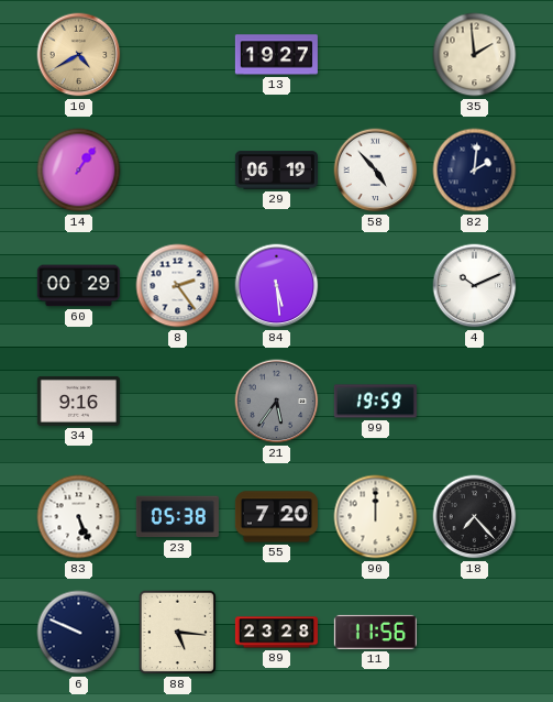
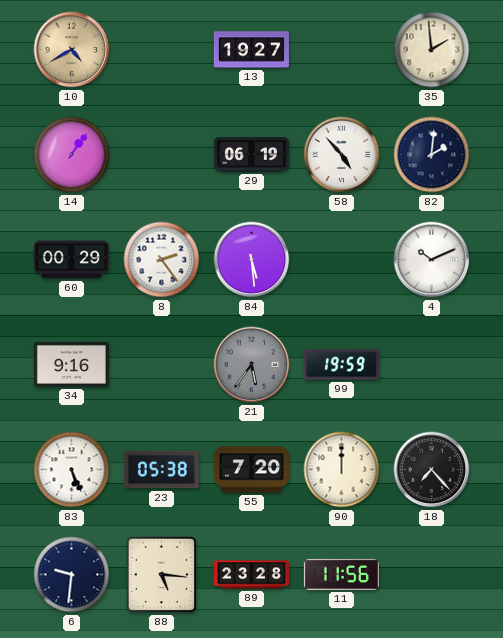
6: 9:49 -> 9:31
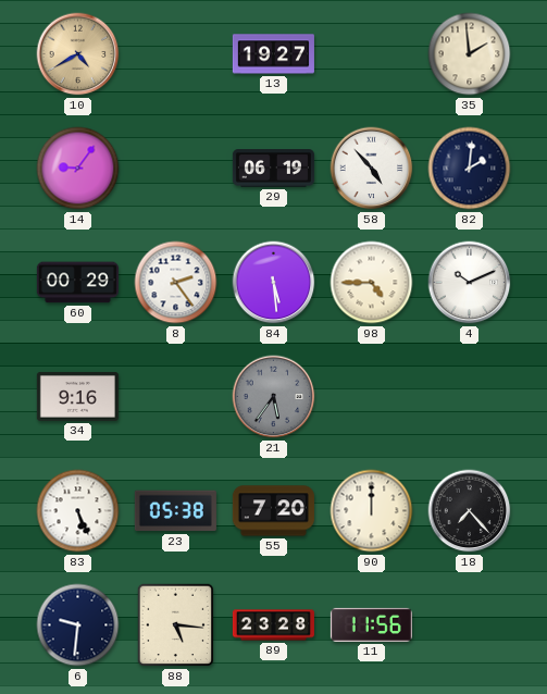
14: 1:06 -> 9:06
98: none -> 4:45
99: 19:59 -> none
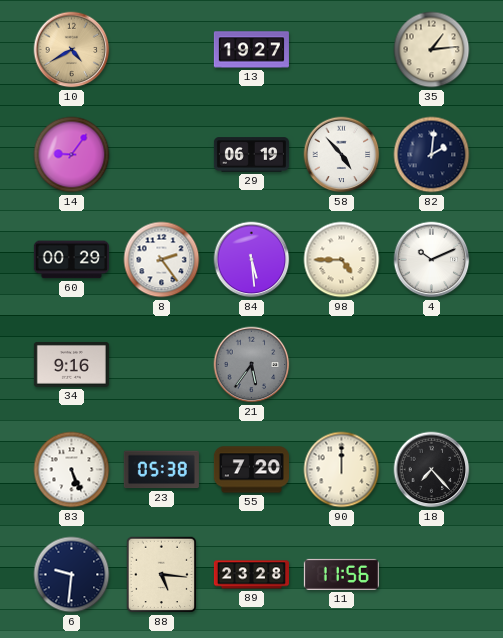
35: 1:59 -> 1:14
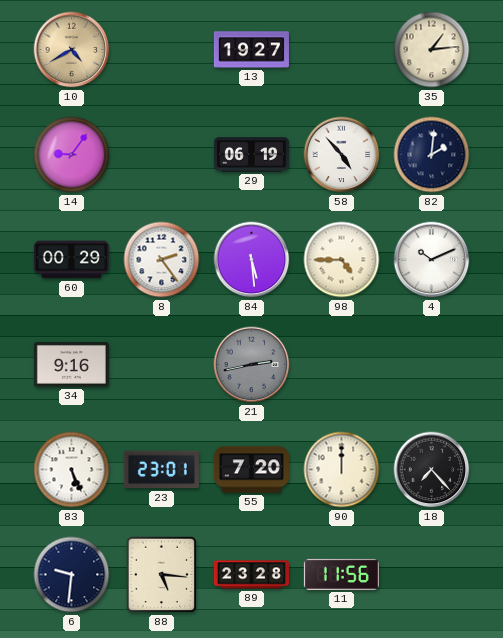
21: 5:36 -> 2:43
23: 05:38 -> 23:01
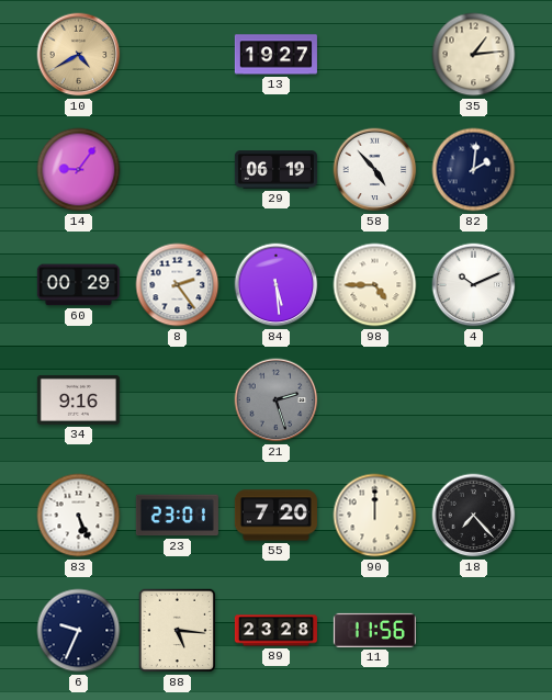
21: 2:43 -> 2:27
6: 9:31 -> 9:34
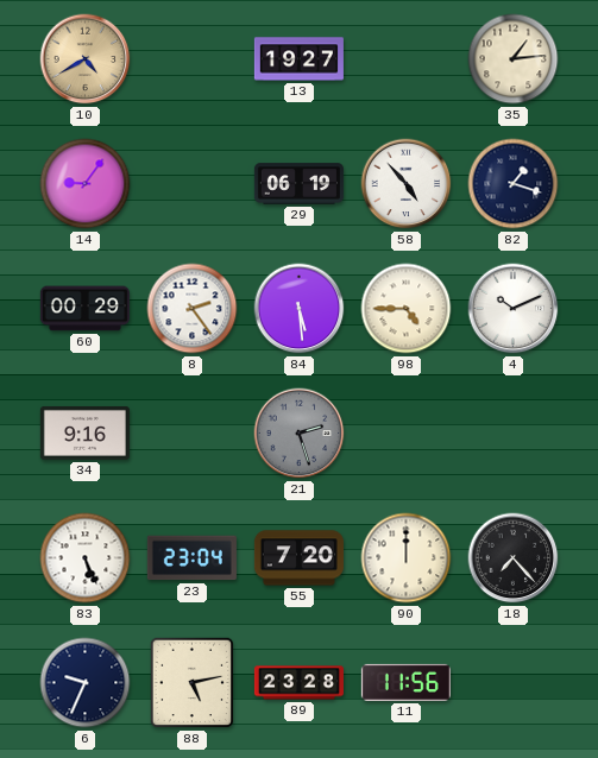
82: 2:01 -> 1:18
23: 23:01 -> 23:04
88: 5:16 -> 5:13
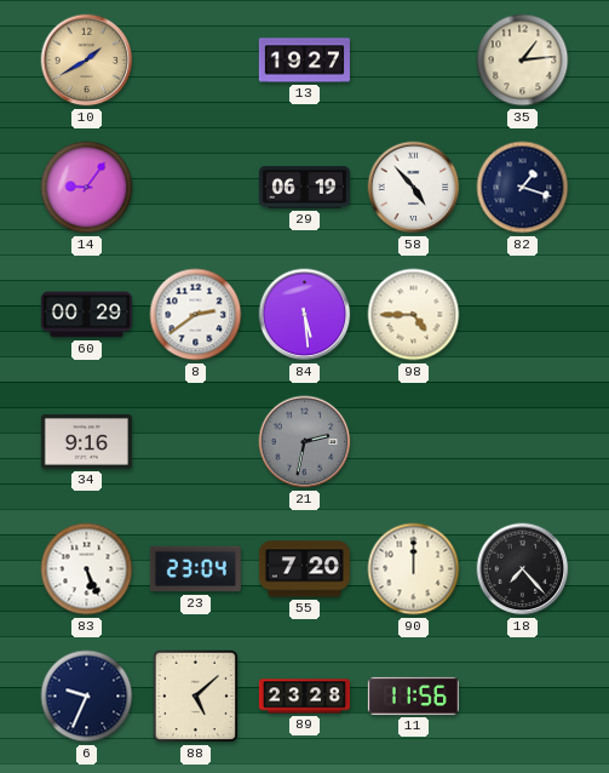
10: 4:40 -> 1:40
8: 2:24 -> 2:39
4: 10:11 -> none
21: 2:27 -> 2:32
88: 5:13 -> 5:08
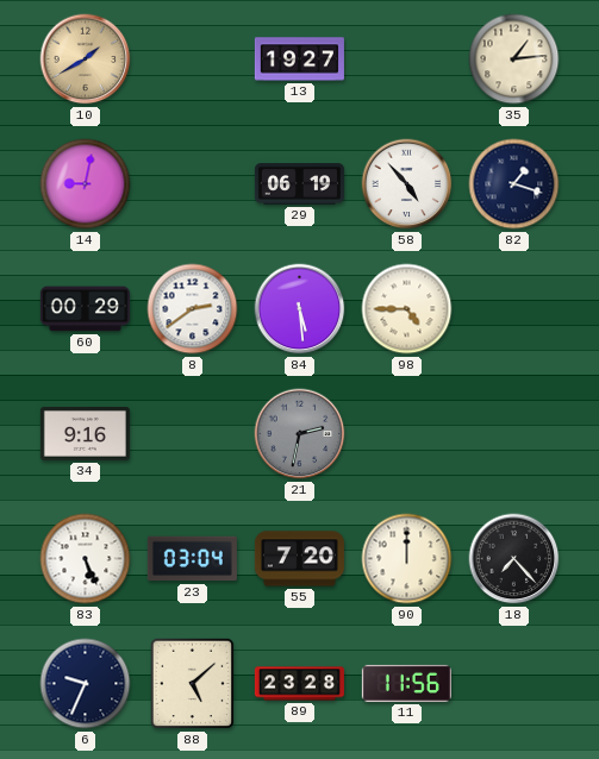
14: 9:06 -> 9:02
23: 23:04 -> 03:04
